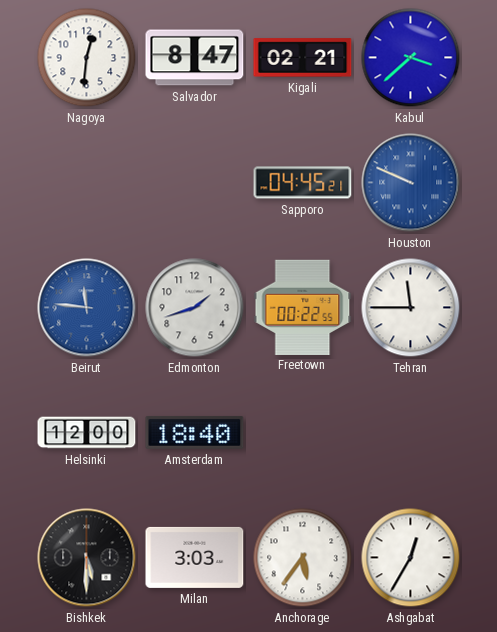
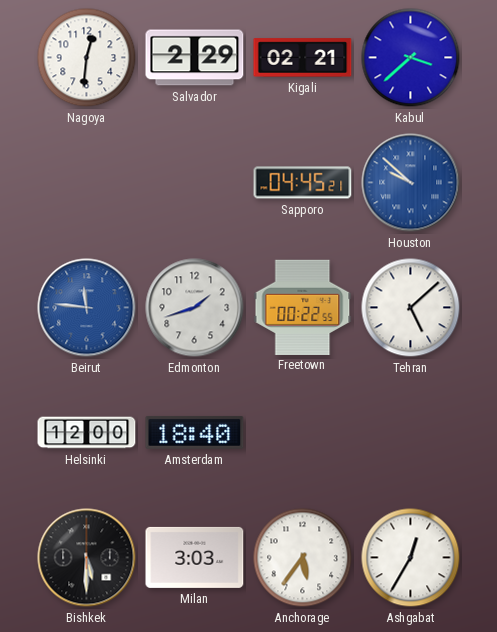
Salvador: 8:47 -> 2:29
Houston: 9:49 -> 9:52
Tehran: 11:45 -> 5:08
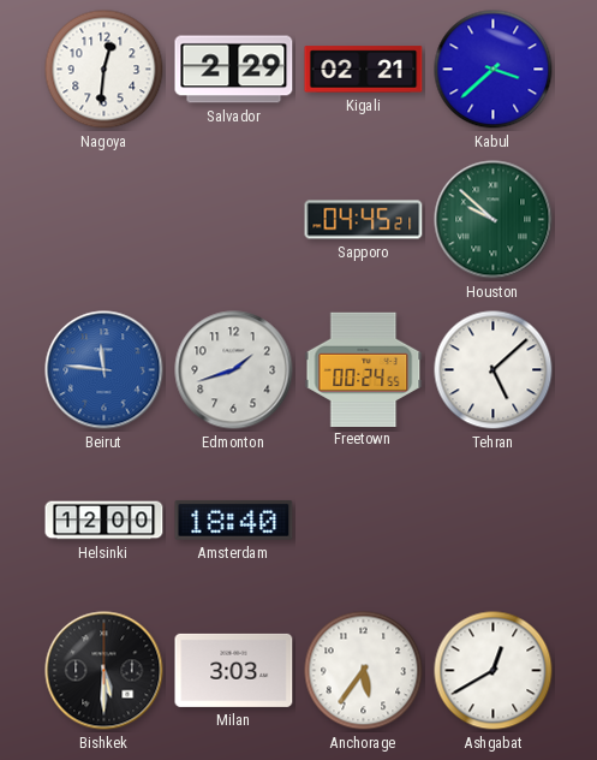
Houston dial: blue -> green
Freetown: 00:22 -> 00:24
Ashgabat: 12:35 -> 12:40
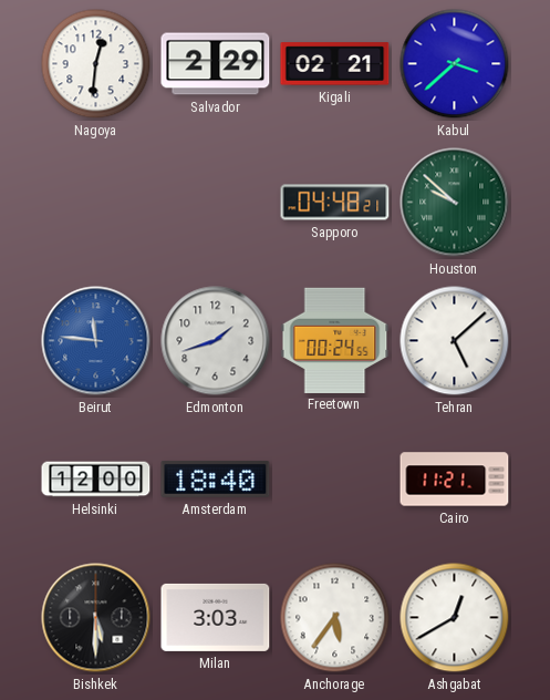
Sapporo: 04:45 -> 04:48
Cairo: none -> 11:21
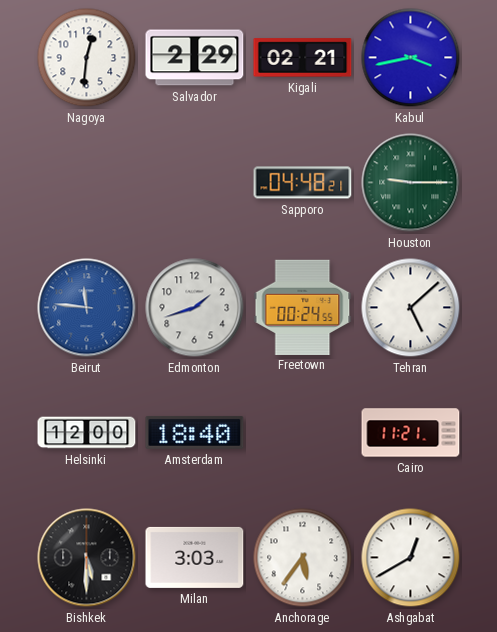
Kabul: 3:38 -> 3:43
Houston: 9:52 -> 9:15
